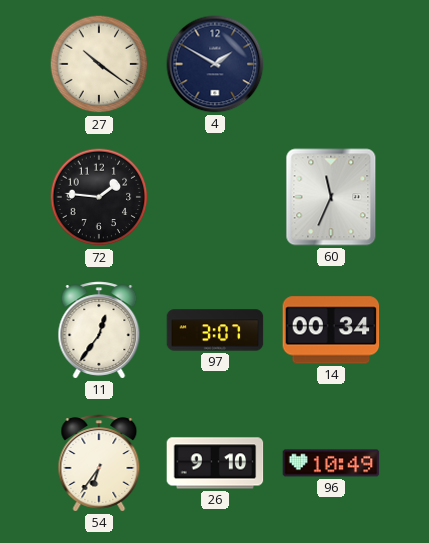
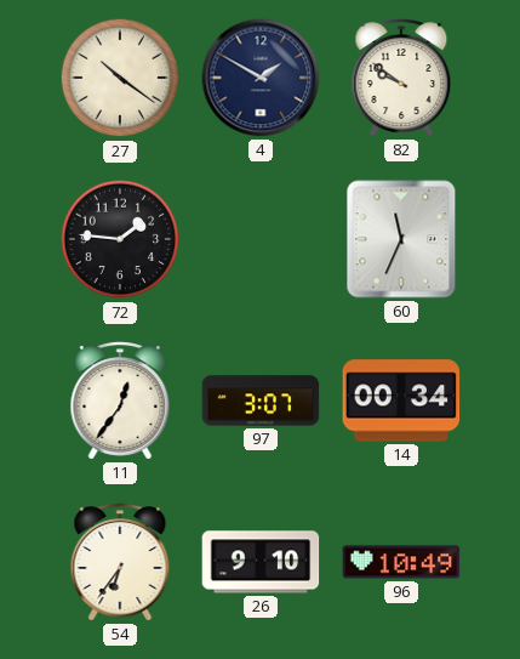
82: none -> 9:51
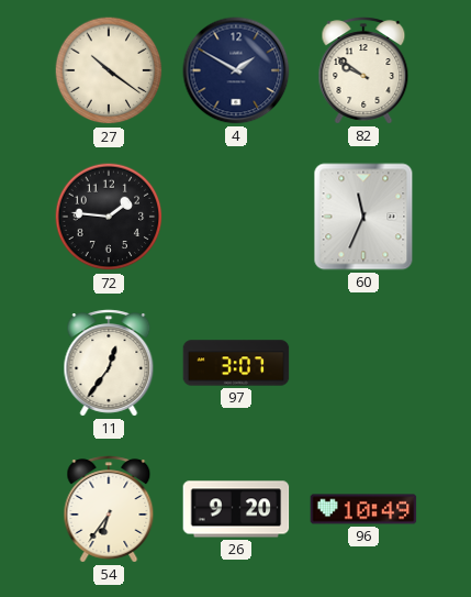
14: 00:34 -> none
26: 9:10 -> 9:20
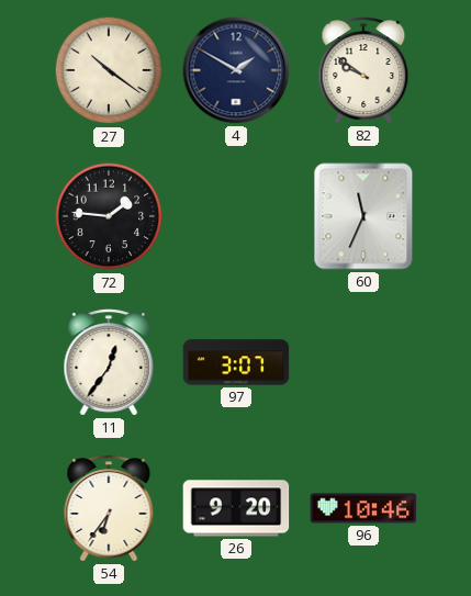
96: 10:49 -> 10:46
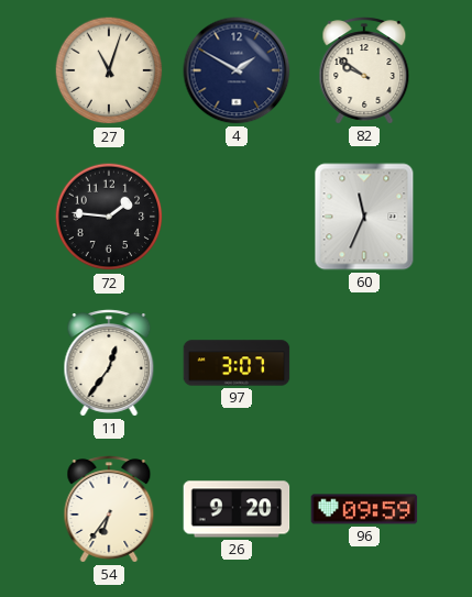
27: 10:21 -> 11:03
96: 10:46 -> 09:59
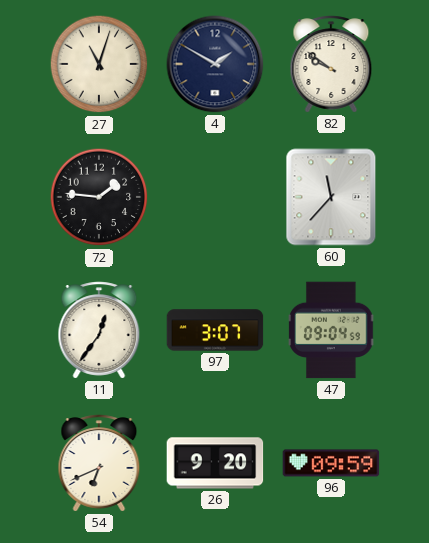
60: 11:34 -> 11:37
47: none -> 09:04
54: 6:36 -> 6:41
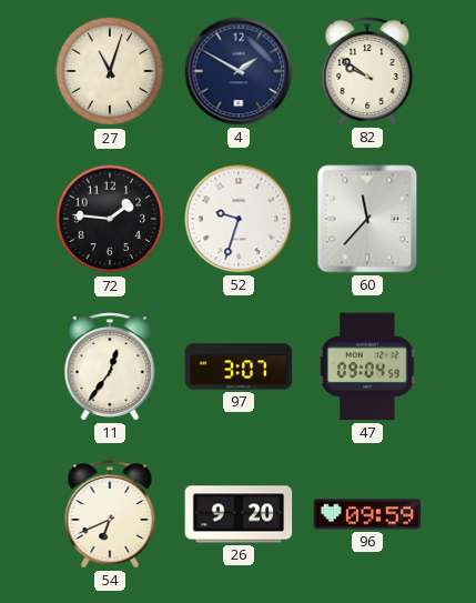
52: none -> 9:33
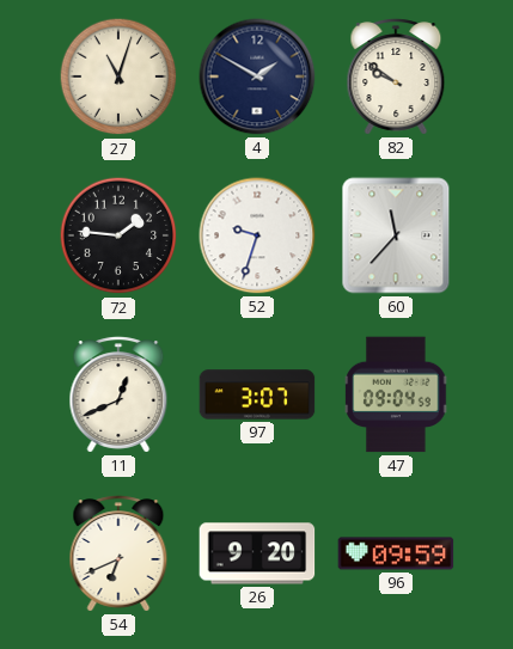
11: 12:36 -> 12:41
